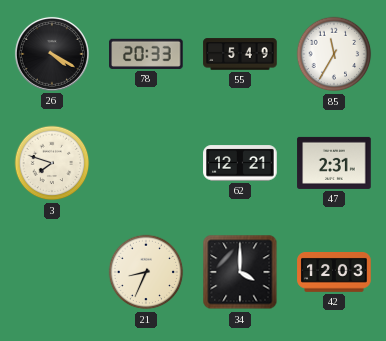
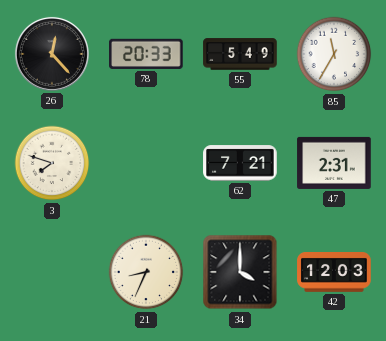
26: 4:20 -> 12:23
62: 12:21 -> 7:21
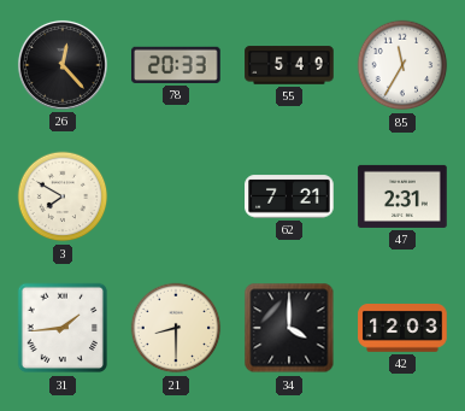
3: 7:48 -> 7:50
31: none -> 1:44
21: 8:34 -> 8:30
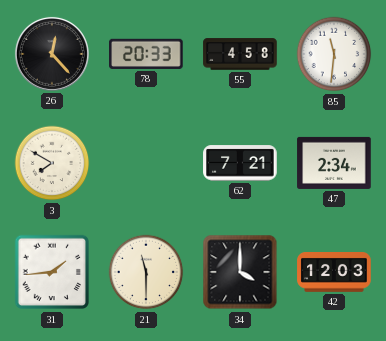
55: 5:49 -> 4:58
85: 11:35 -> 11:31
47: 2:31 -> 2:34
21: 8:30 -> 11:30
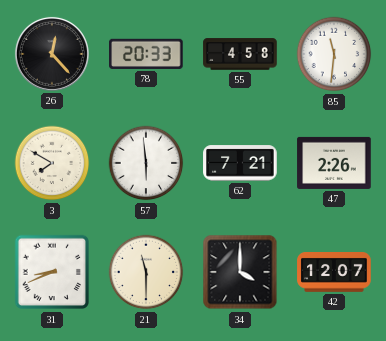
57: none -> 5:59
47: 2:34 -> 2:26
31: 1:44 -> 8:41
42: 12:03 -> 12:07
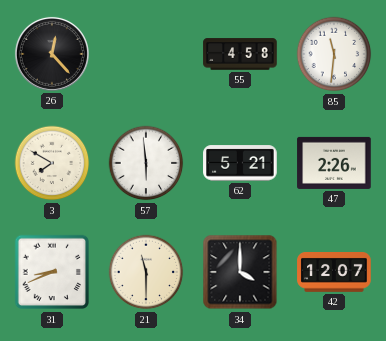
78: 20:33 -> none
62: 7:21 -> 5:21
